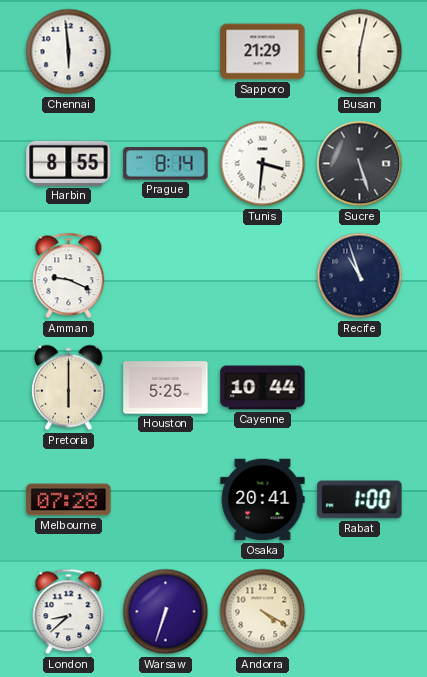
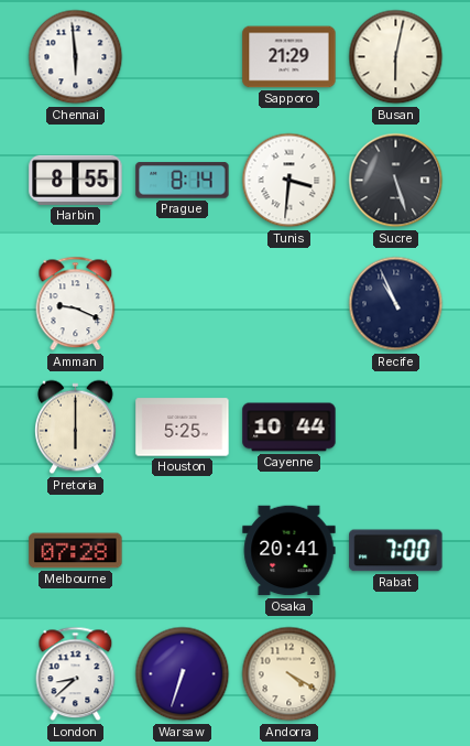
Recife: 10:57 -> 10:56
Rabat: 1:00 -> 7:00
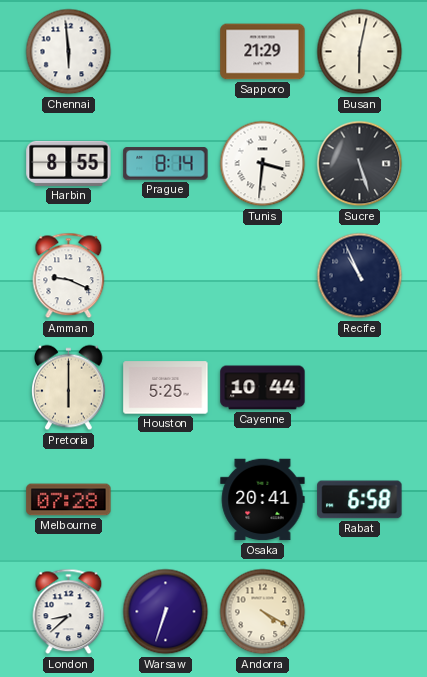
Rabat: 7:00 -> 6:58
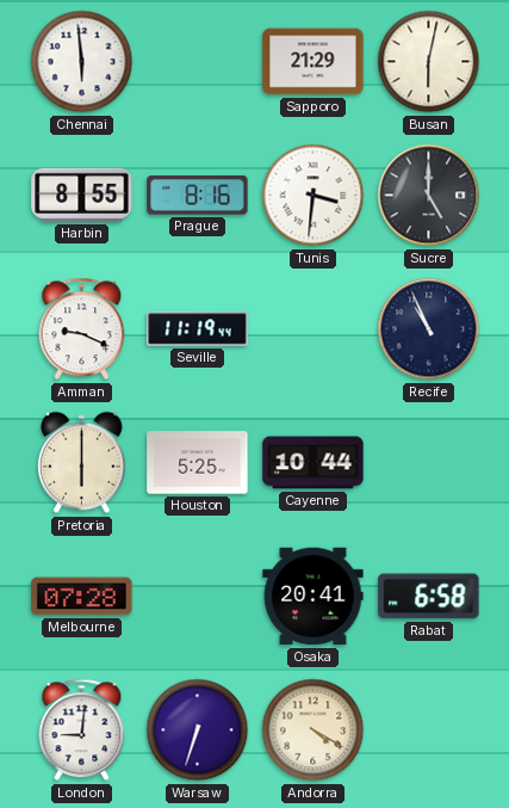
Prague: 8:14 -> 8:16
Sucre: 5:27 -> 5:00
Seville: none -> 11:19
London: 8:38 -> 9:01
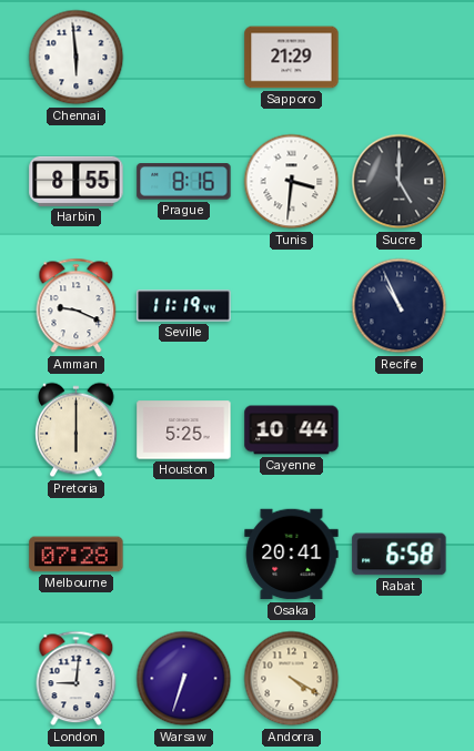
Busan: 6:02 -> none
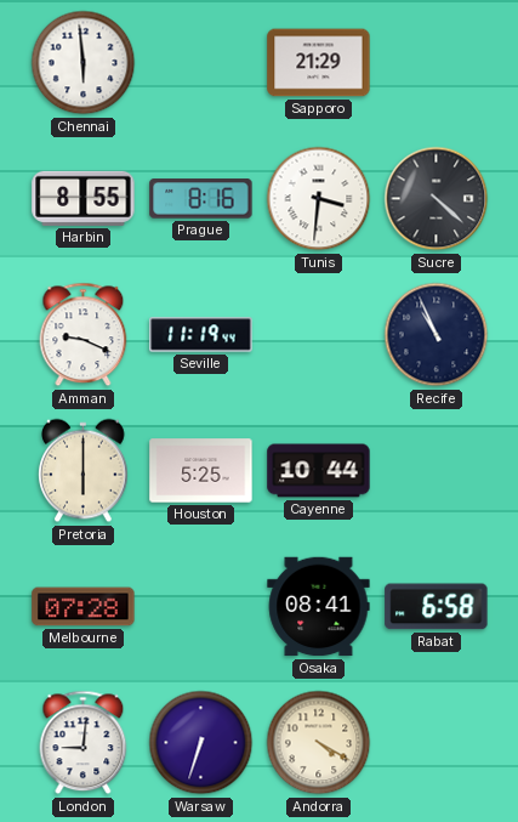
Sucre: 5:00 -> 4:22
Osaka: 20:41 -> 08:41
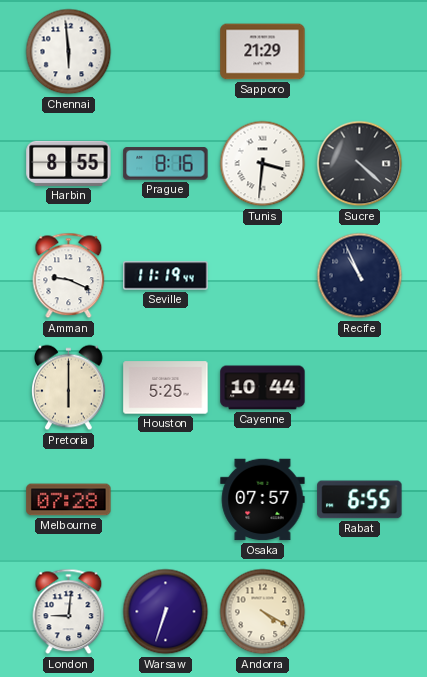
Osaka: 08:41 -> 07:57
Rabat: 6:58 -> 6:55
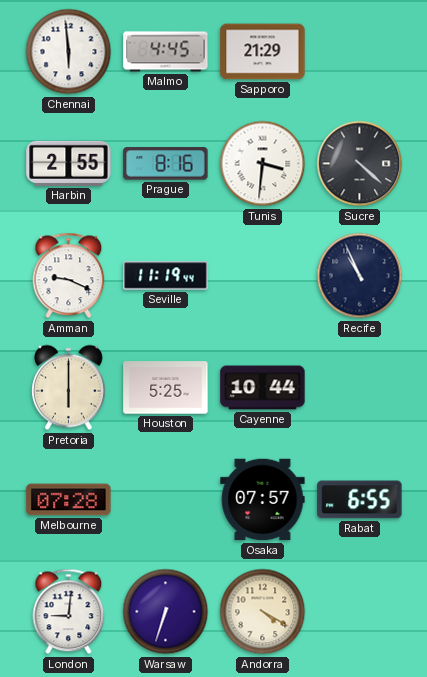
Malmo: none -> 4:45
Harbin: 8:55 -> 2:55
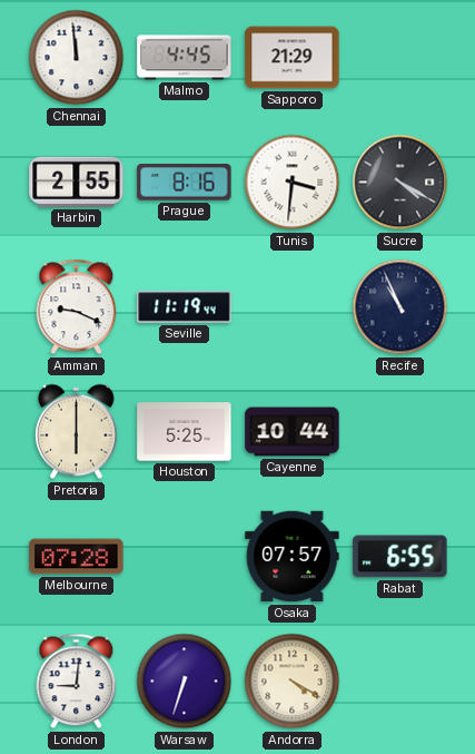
Chennai: 5:59 -> 11:59
Sucre: 4:22 -> 4:20
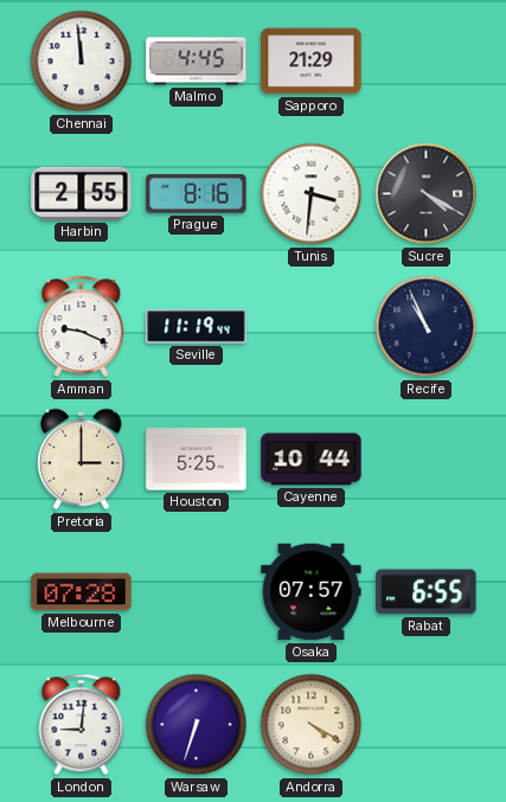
Pretoria: 6:00 -> 3:00
